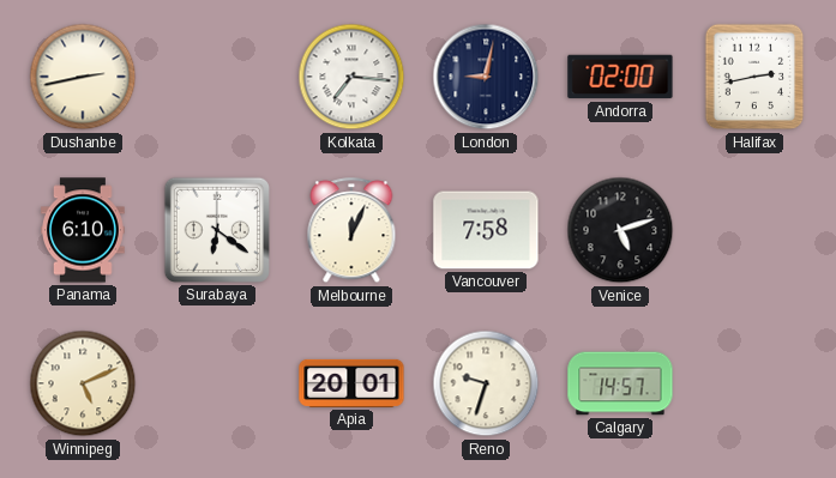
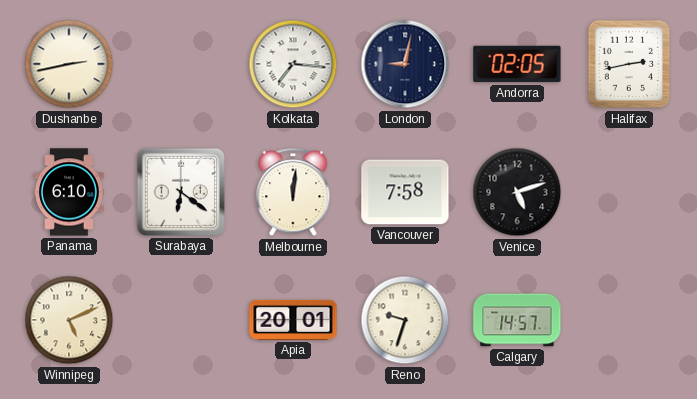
Andorra: 02:00 -> 02:05
Melbourne: 12:04 -> 12:01
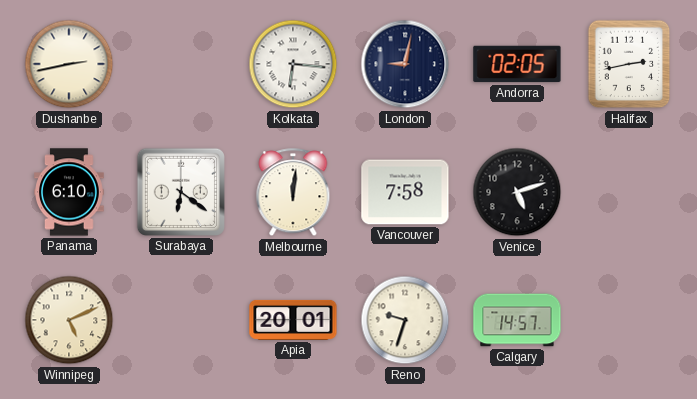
Kolkata: 7:16 -> 6:16
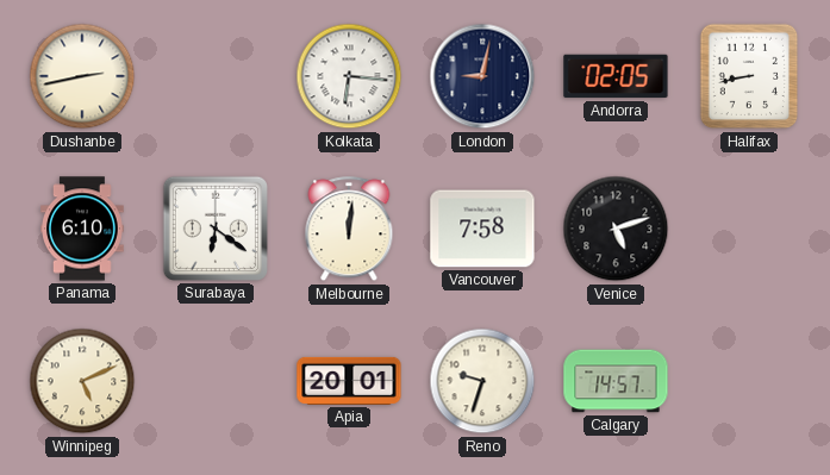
Halifax: 2:43 -> 8:43
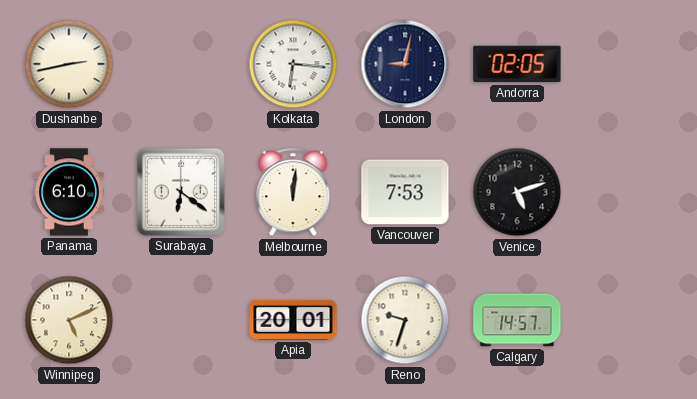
Halifax: 8:43 -> none
Vancouver: 7:58 -> 7:53
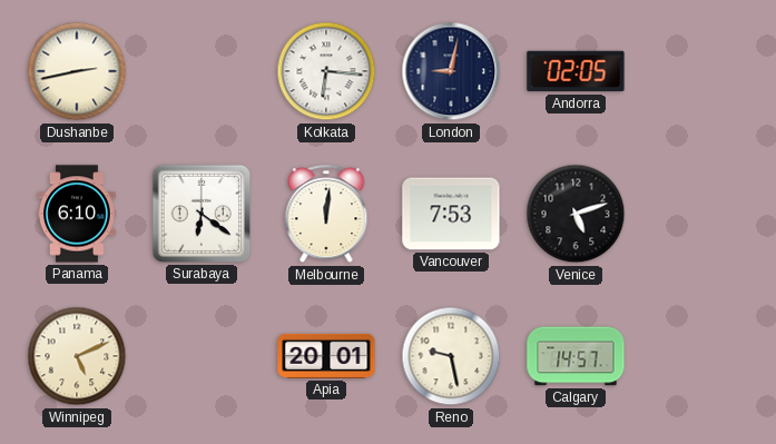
Reno: 9:33 -> 9:28
